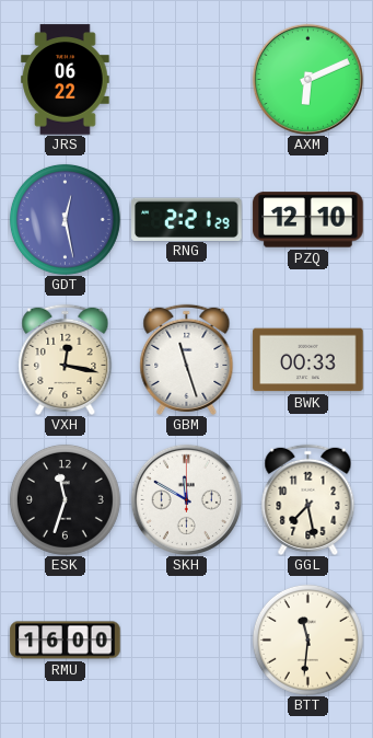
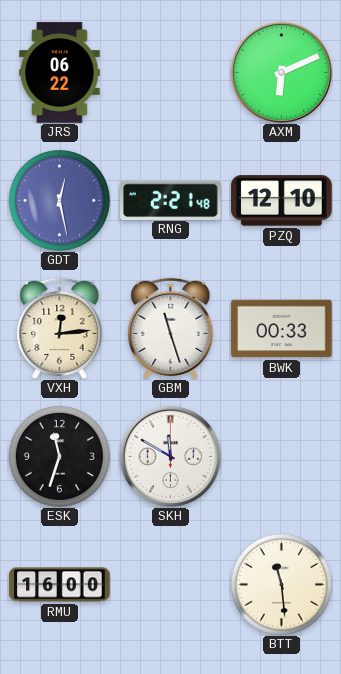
RNG: 2:21:29 -> 2:21:48
VXH: 12:17 -> 12:14
GGL: 7:28 -> none
BTT: 11:31 -> 11:29
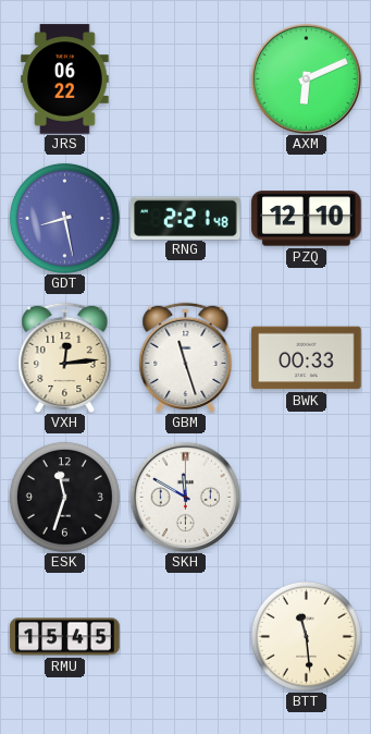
GDT: 12:28 -> 8:28
RMU: 16:00 -> 15:45
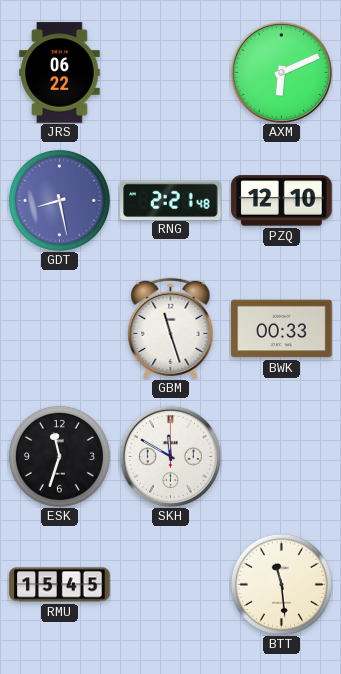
VXH: 12:14 -> none
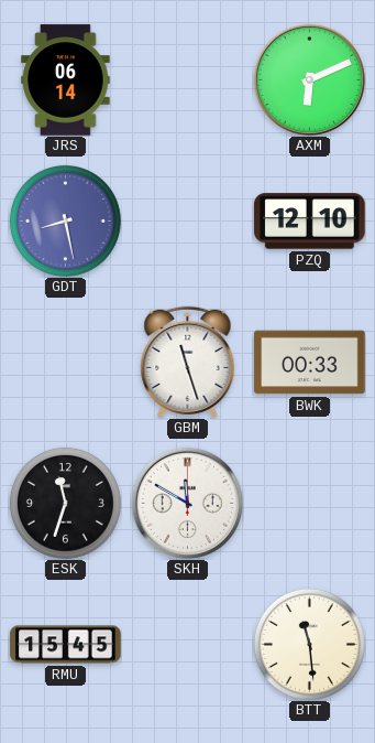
JRS: 06:22 -> 06:14
RNG: 2:21 -> none
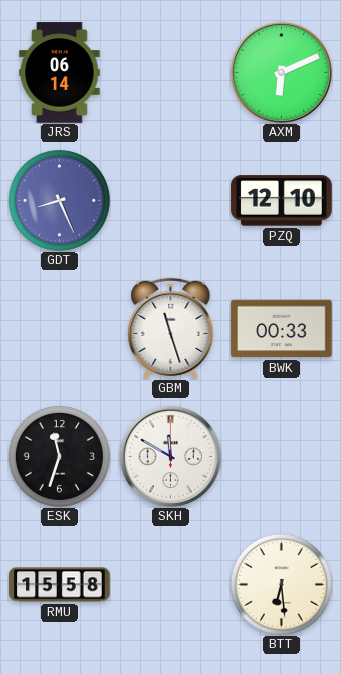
GDT: 8:28 -> 8:26
RMU: 15:45 -> 15:58
BTT: 11:29 -> 6:29
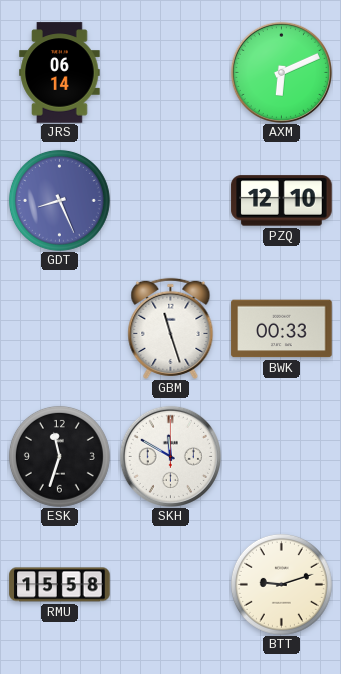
BTT: 6:29 -> 9:12
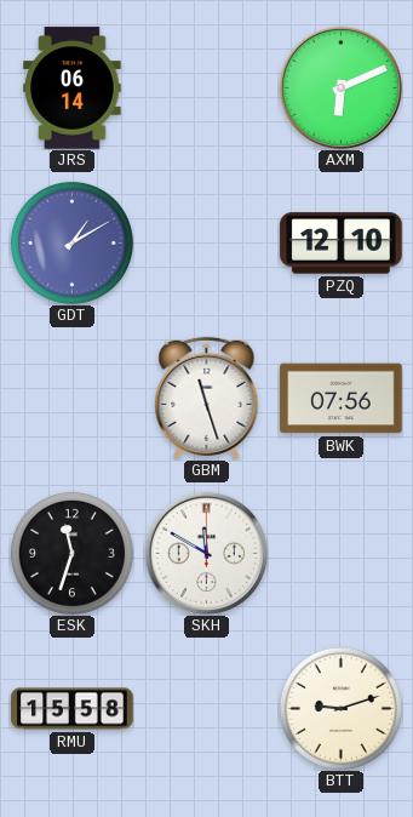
GDT: 8:26 -> 1:10
BWK: 00:33 -> 07:56
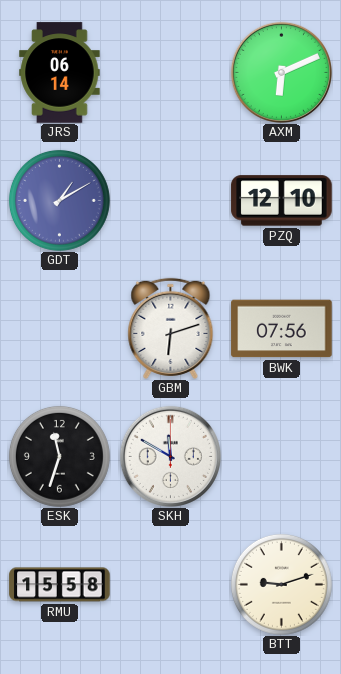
GBM: 11:27 -> 6:12
